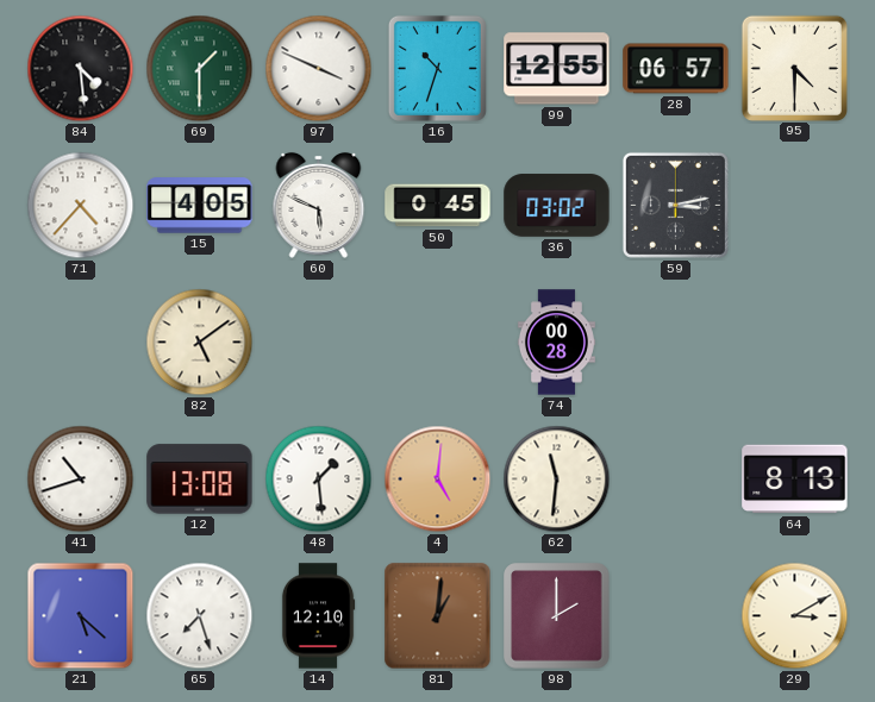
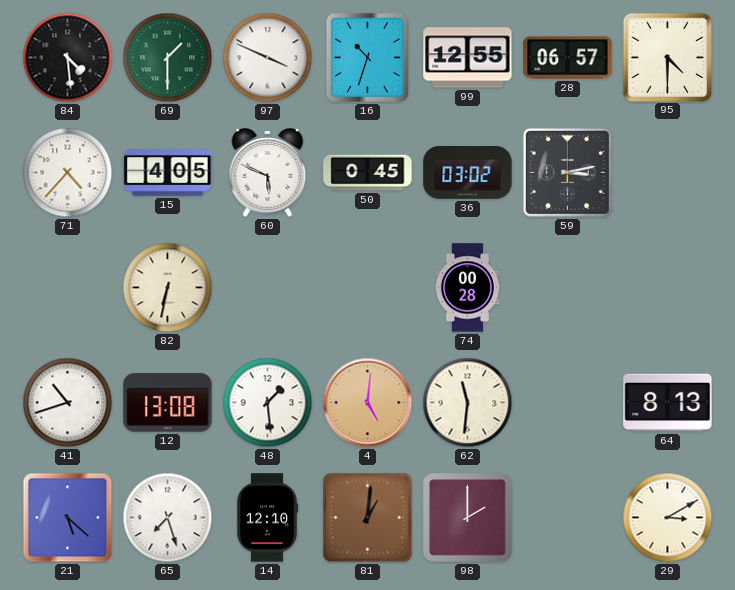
82: 5:09 -> 6:32
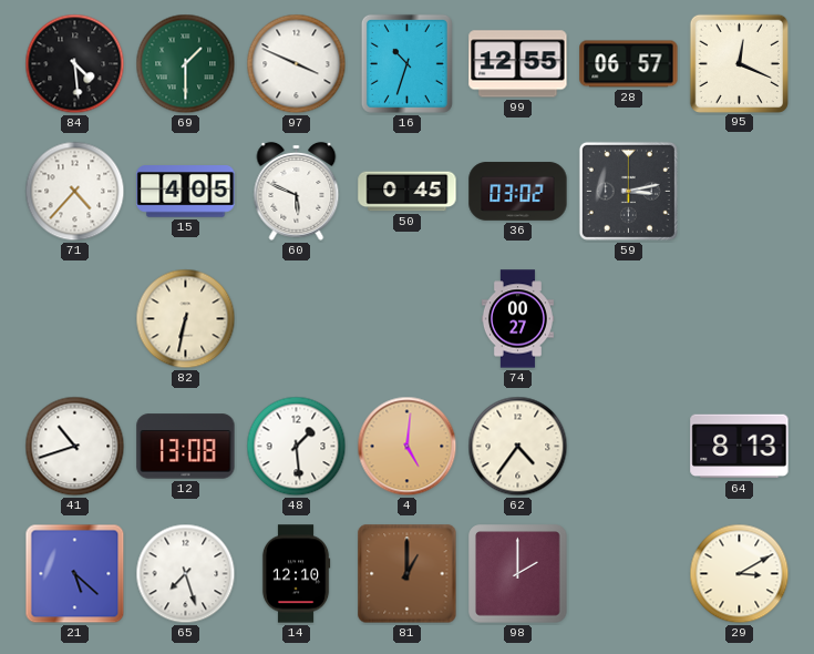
95: 4:30 -> 12:19
74: 00:28 -> 00:27
62: 11:31 -> 4:36
81: 1:01 -> 1:00
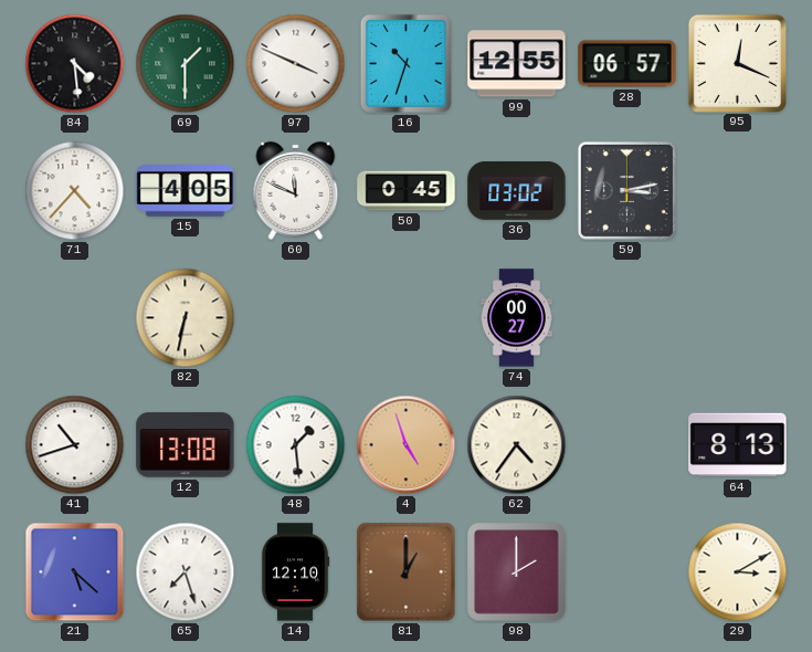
60: 5:49 -> 11:49
4: 5:01 -> 4:57
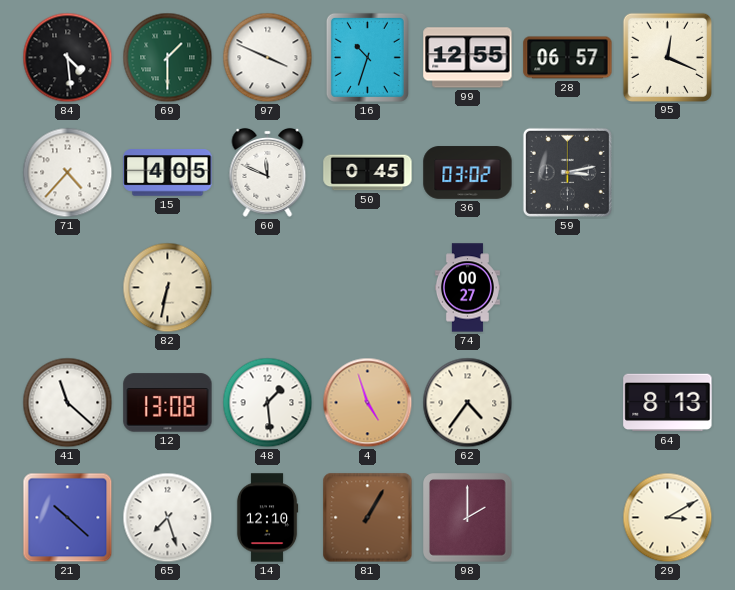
41: 10:42 -> 11:22
21: 5:22 -> 10:22
81: 1:00 -> 1:05
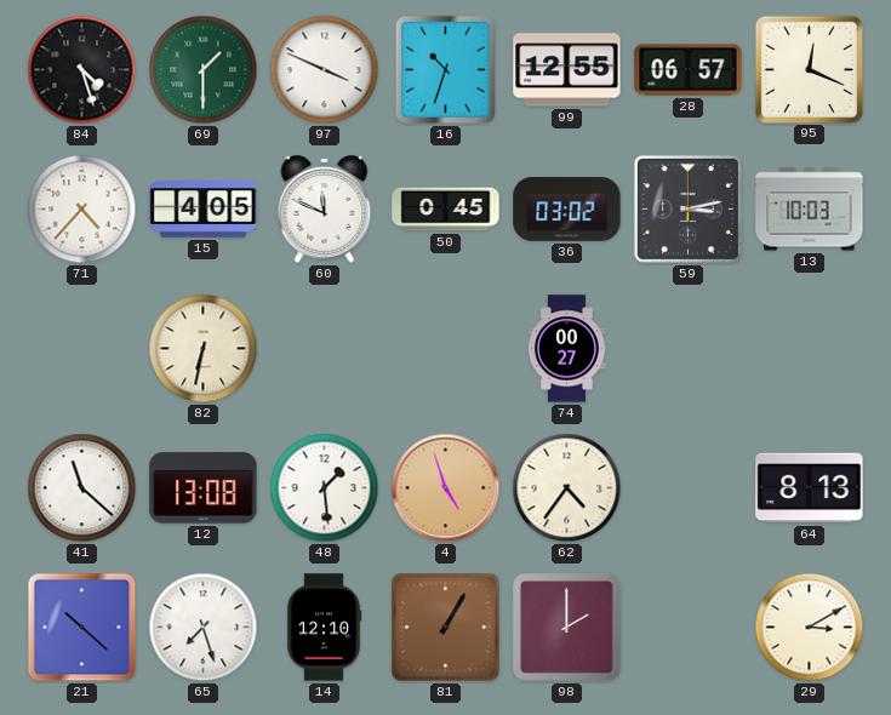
84: 4:29 -> 4:27
13: none -> 10:03
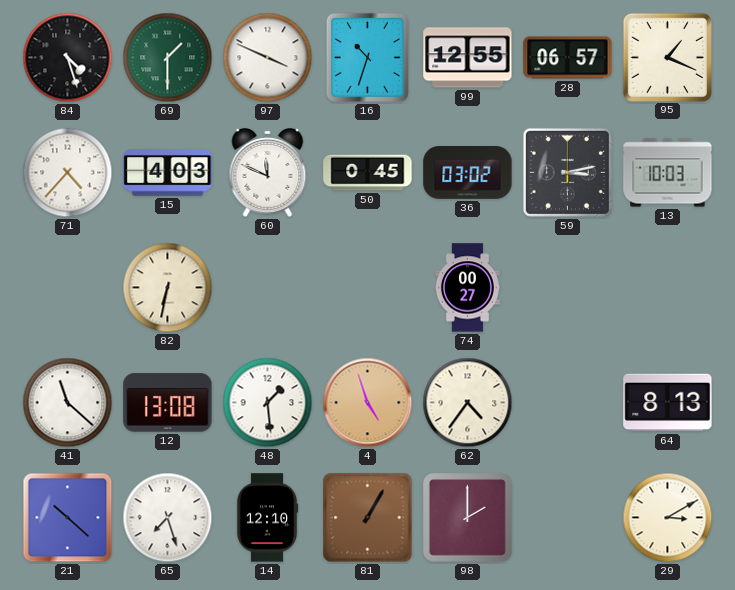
95: 12:19 -> 1:19
15: 4:05 -> 4:03
